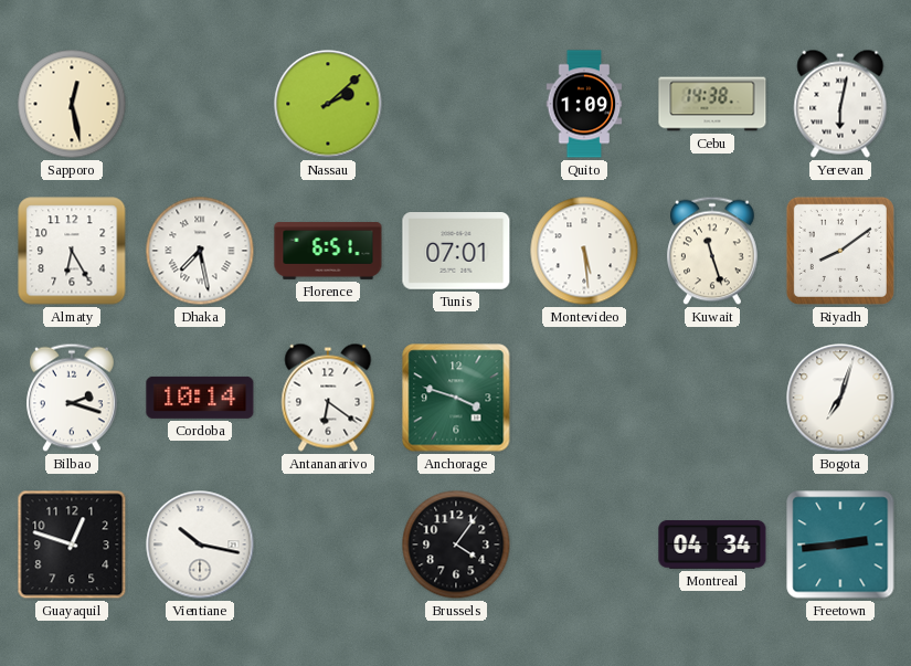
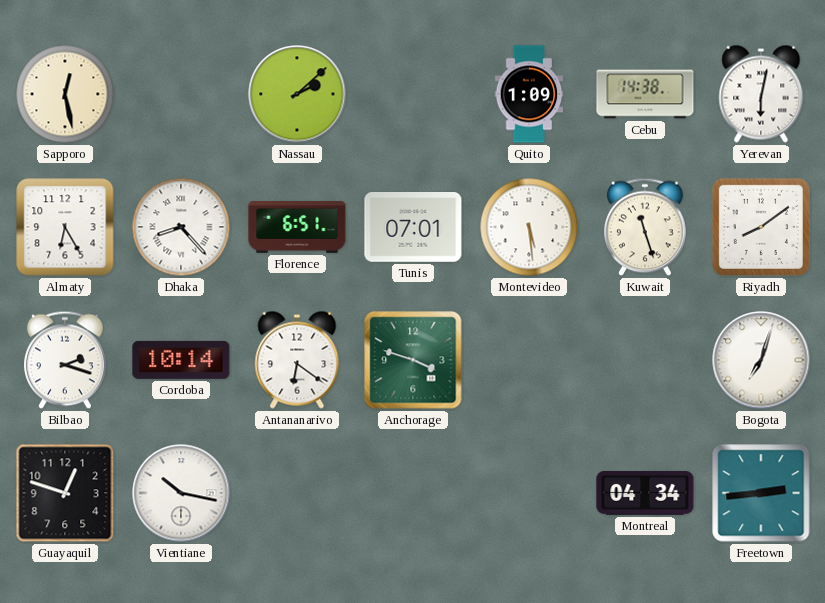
Dhaka: 7:28 -> 8:23
Brussels: 4:06 -> none
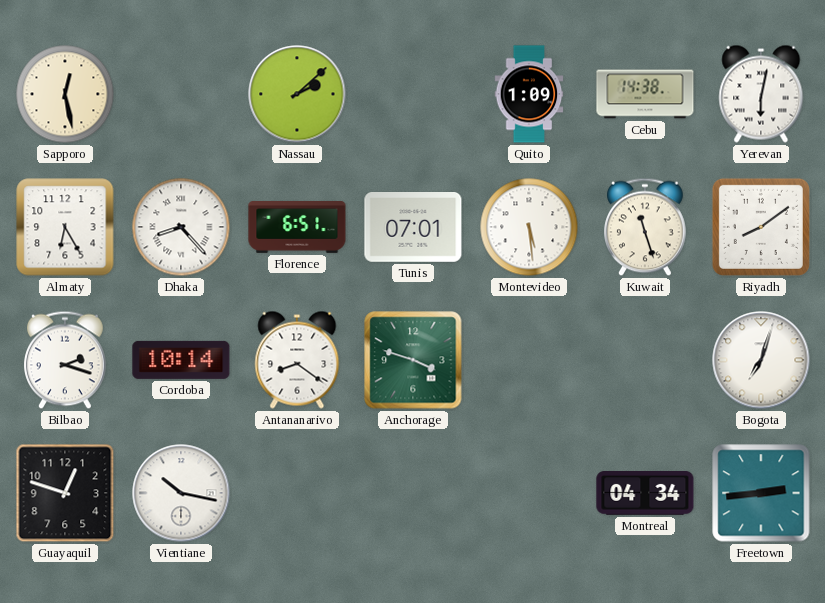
Antananarivo: 6:21 -> 8:21
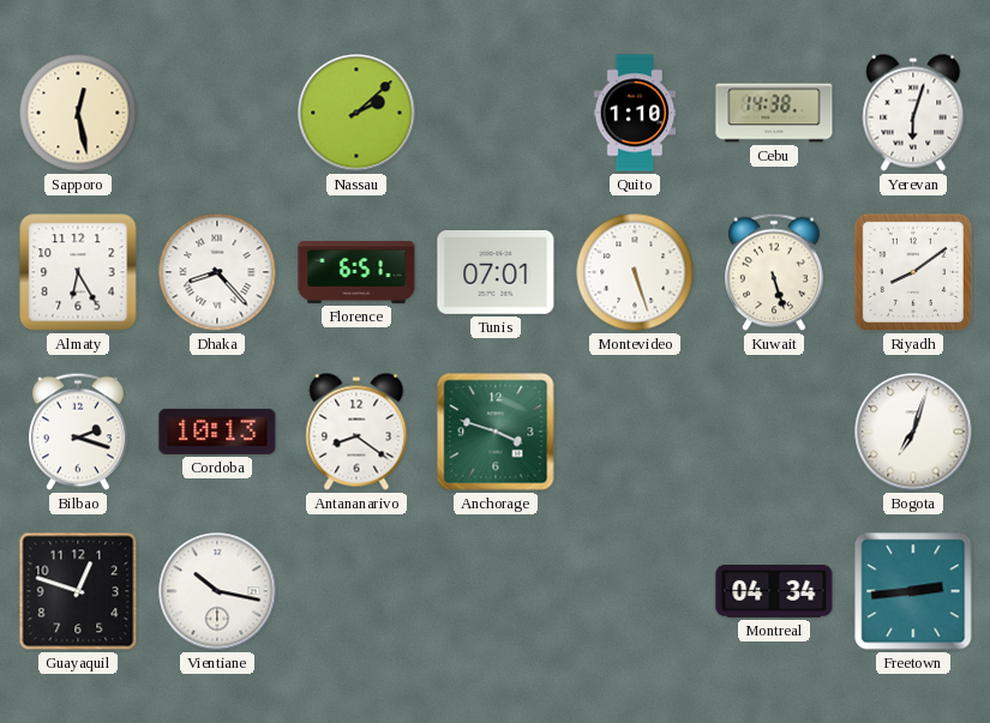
Quito: 1:09 -> 1:10
Yerevan: 6:02 -> 6:03
Montevideo: 5:29 -> 5:27
Kuwait: 11:27 -> 5:27
Cordoba: 10:14 -> 10:13
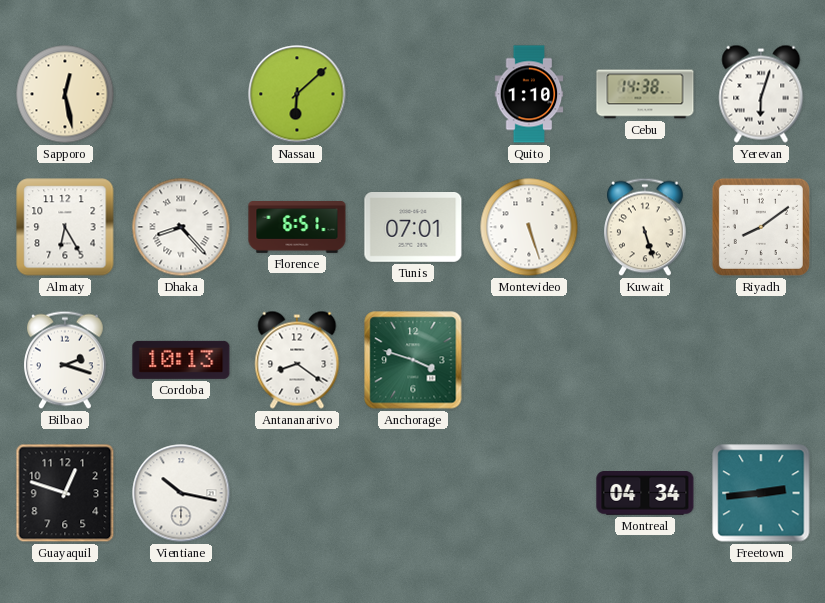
Nassau: 2:08 -> 6:08
Bogota: 7:03 -> none
